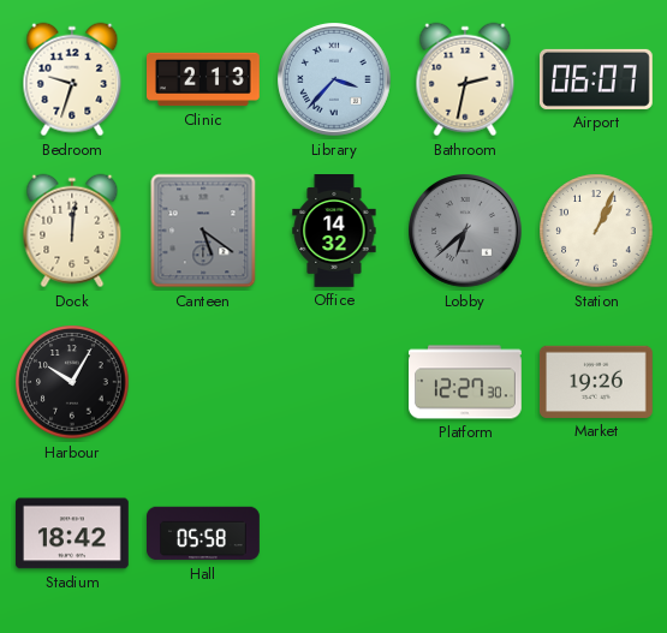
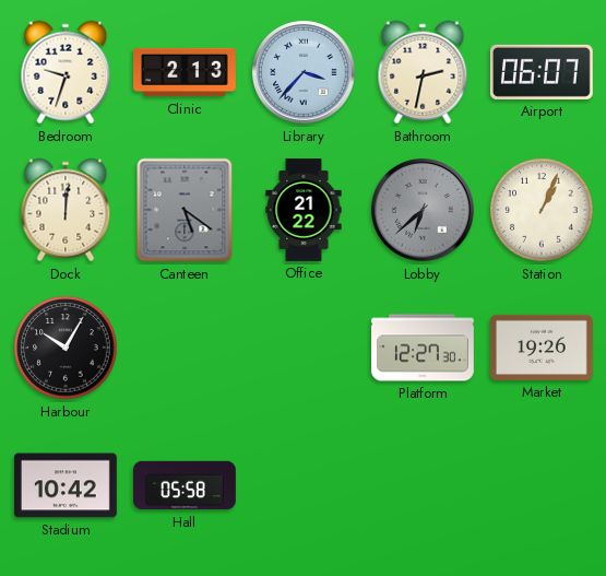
Office: 14:32 -> 21:22
Stadium: 18:42 -> 10:42
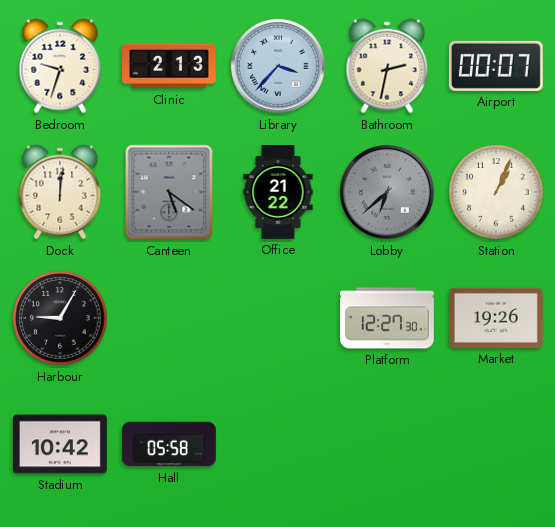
Airport: 06:07 -> 00:07
Harbour: 10:05 -> 9:05
